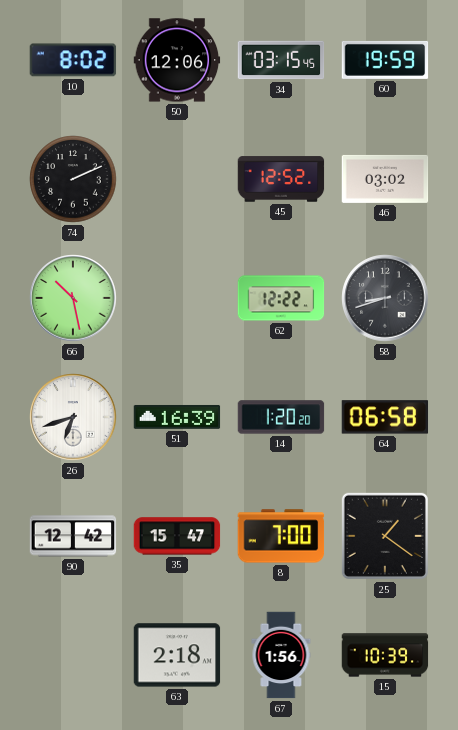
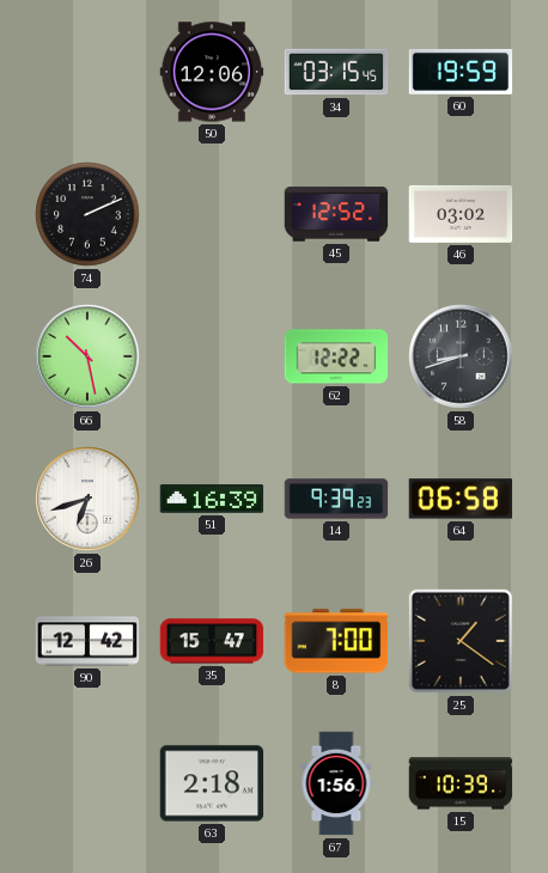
10: 8:02 -> none
14: 1:20 -> 9:39
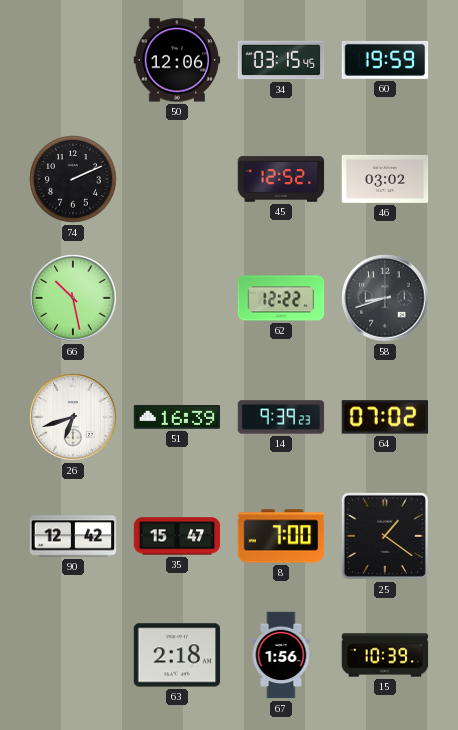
64: 06:58 -> 07:02
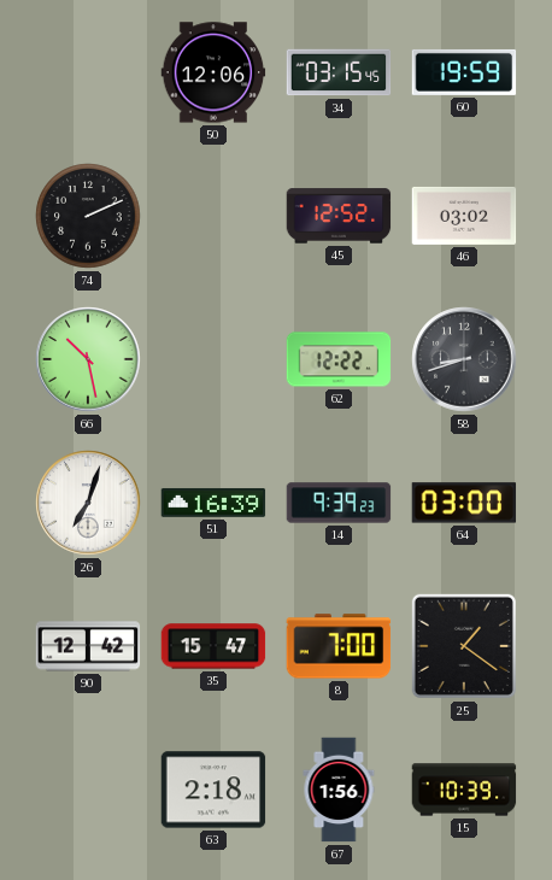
26: 6:42 -> 7:03
64: 07:02 -> 03:00
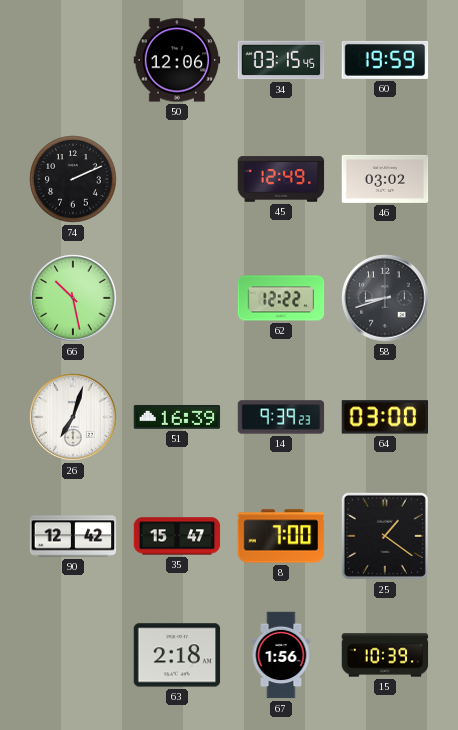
45: 12:52 -> 12:49
